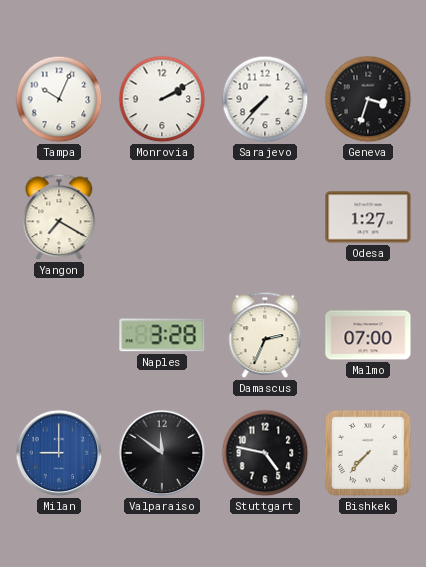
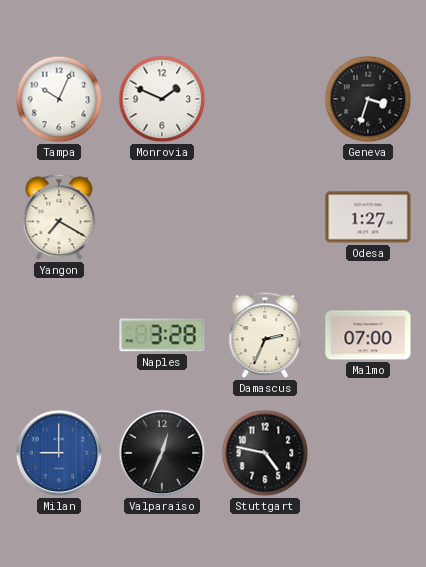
Monrovia: 2:10 -> 1:49
Sarajevo: 7:37 -> none
Valparaiso: 11:51 -> 12:34
Bishkek: 7:37 -> none
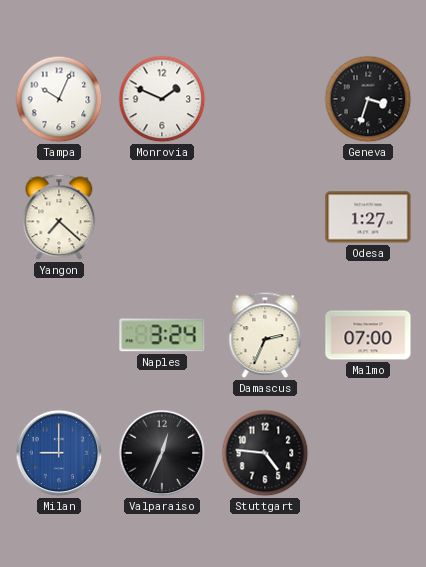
Yangon: 7:20 -> 7:22
Naples: 3:28 -> 3:24
Stuttgart: 4:47 -> 4:46
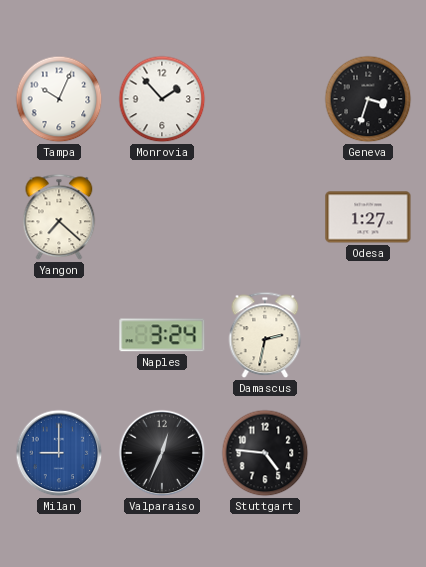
Monrovia: 1:49 -> 1:53
Damascus: 2:34 -> 2:32
Malmo: 07:00 -> none
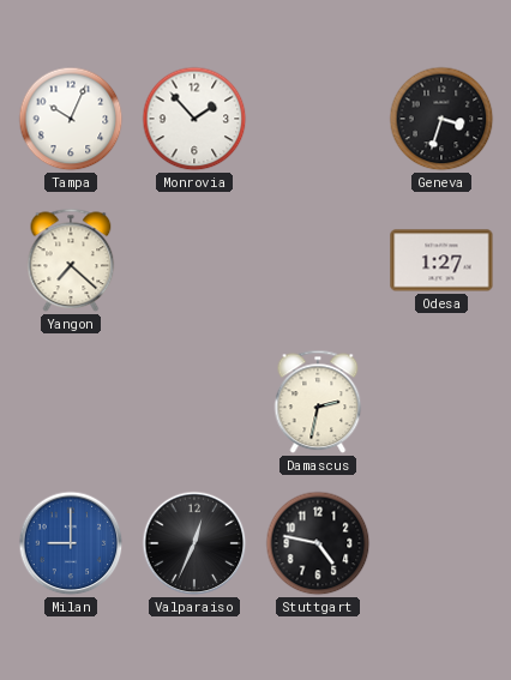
Naples: 3:24 -> none
Stuttgart: 4:46 -> 4:47
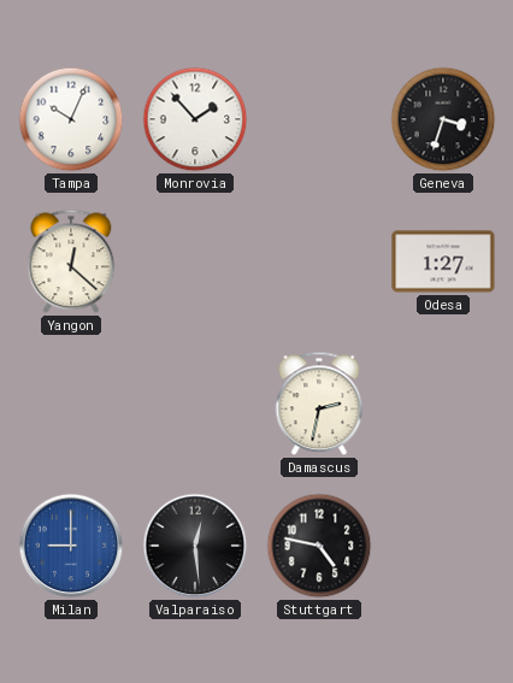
Yangon: 7:22 -> 12:22
Valparaiso: 12:34 -> 12:29
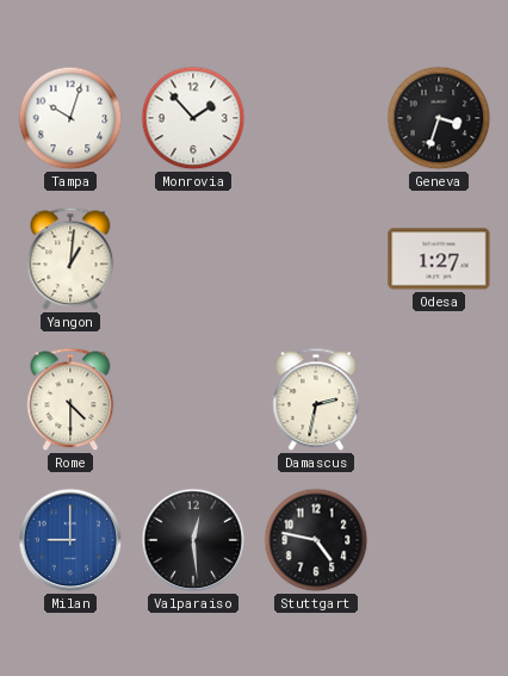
Tampa: 10:04 -> 10:03
Yangon: 12:22 -> 1:01
Rome: none -> 4:30
